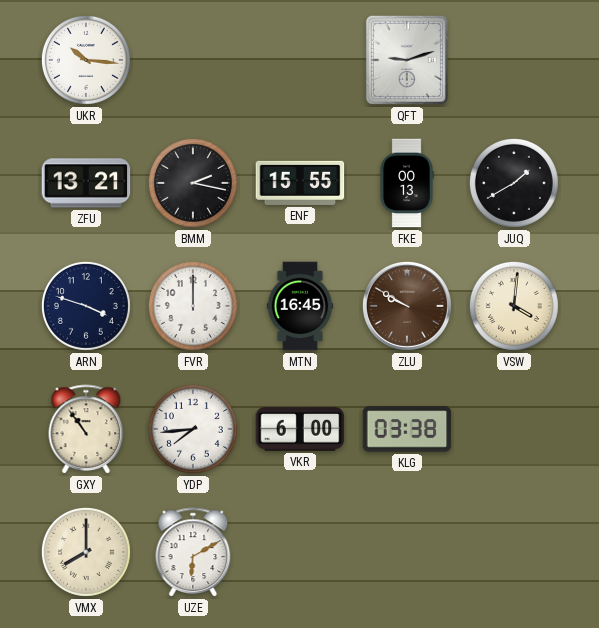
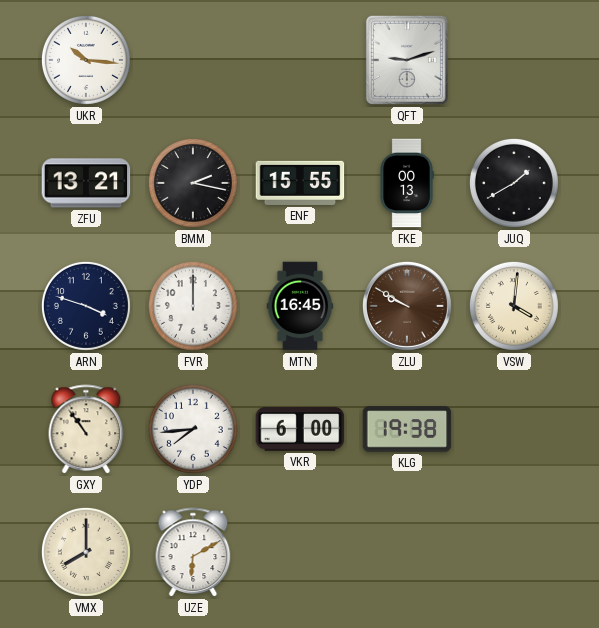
KLG: 03:38 -> 19:38
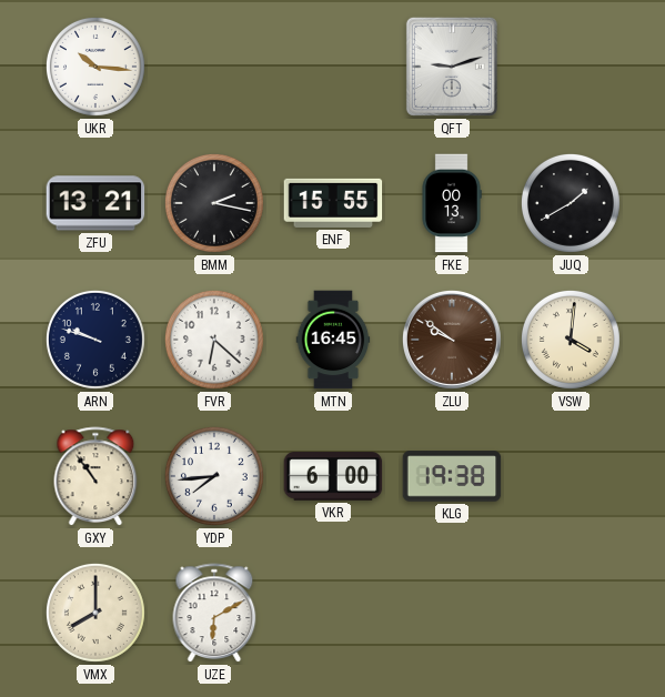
ARN: 3:48 -> 9:48
FVR: 12:00 -> 6:22
ZLU: 9:50 -> 9:51
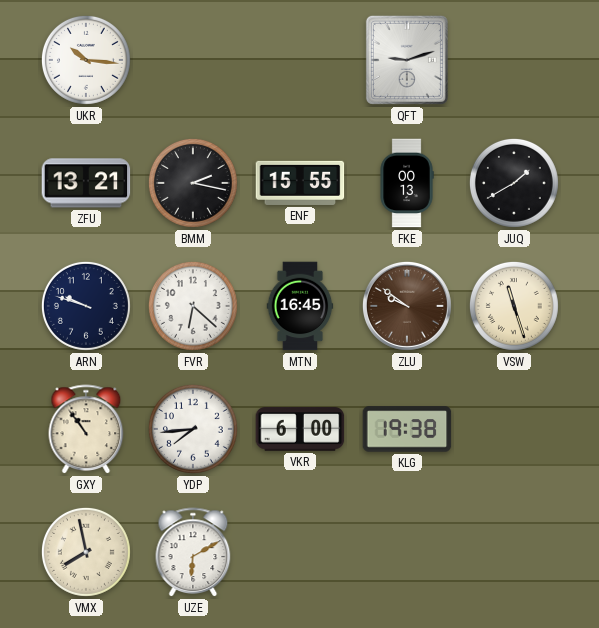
VSW: 4:01 -> 11:27
VMX: 8:00 -> 7:58
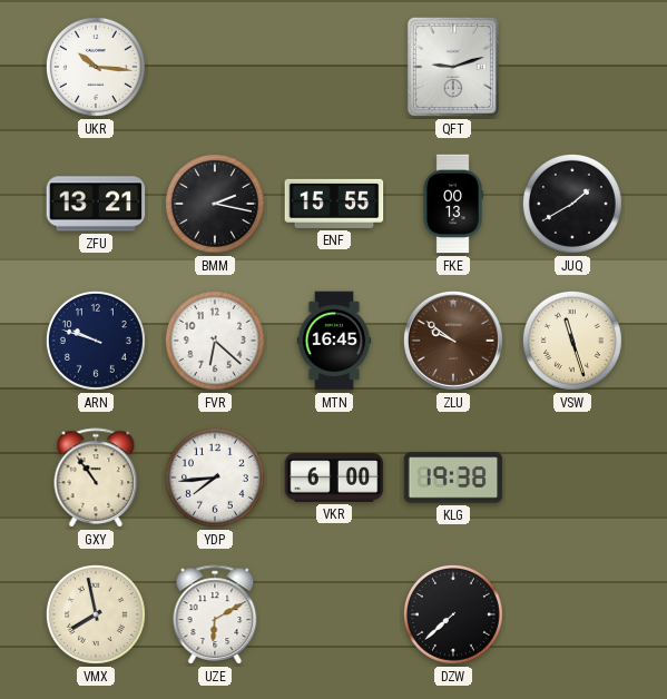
DZW: none -> 7:38
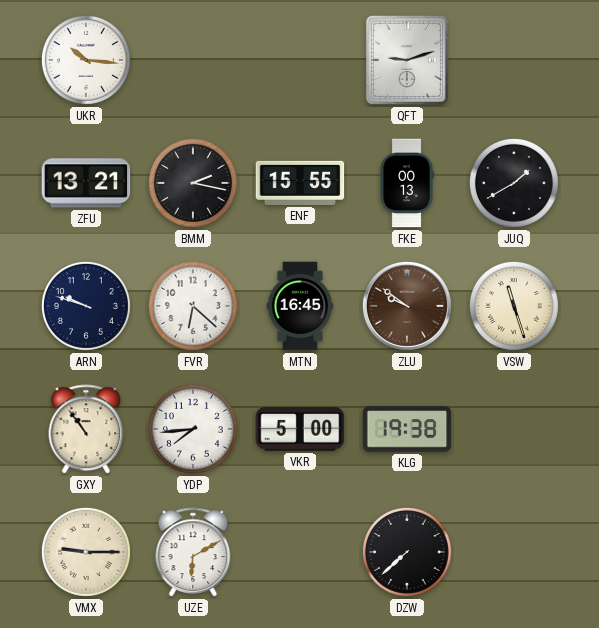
VKR: 6:00 -> 5:00
VMX: 7:58 -> 9:15
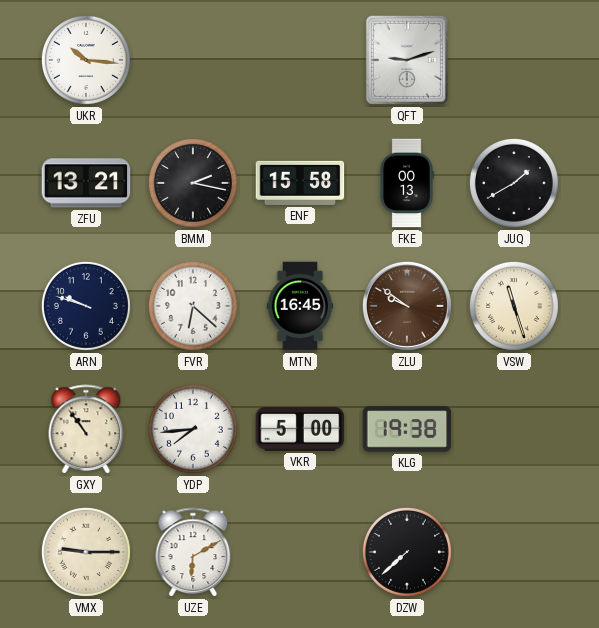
ENF: 15:55 -> 15:58
